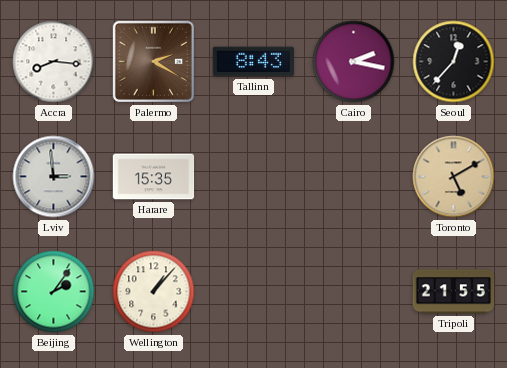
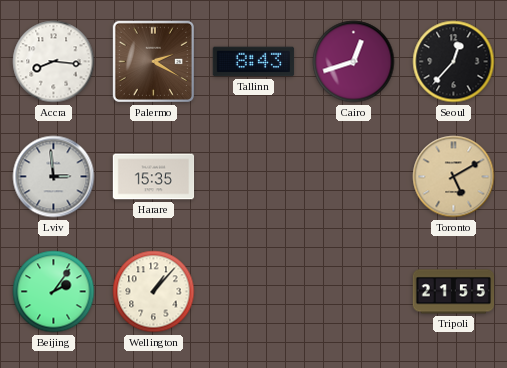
Cairo: 2:17 -> 12:42
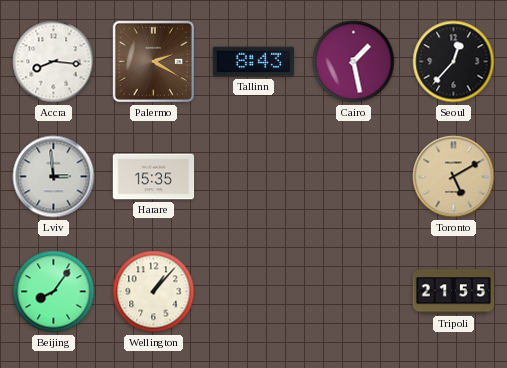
Cairo: 12:42 -> 1:28
Beijing: 2:06 -> 8:06
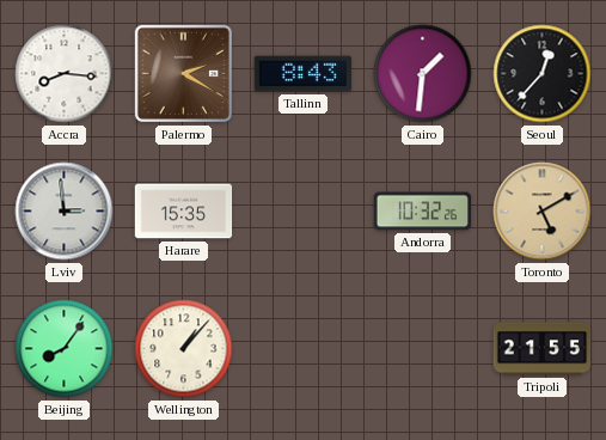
Cairo: 1:28 -> 1:31
Andorra: none -> 10:32
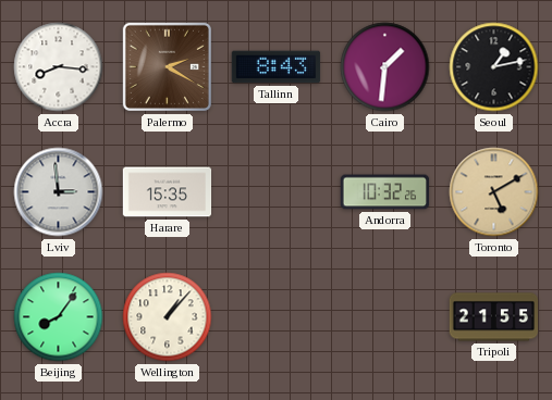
Seoul: 12:37 -> 1:13
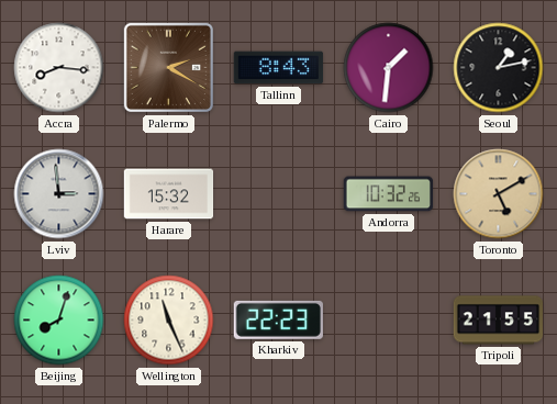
Harare: 15:35 -> 15:32
Beijing: 8:06 -> 8:03
Wellington: 1:07 -> 11:26
Kharkiv: none -> 22:23
